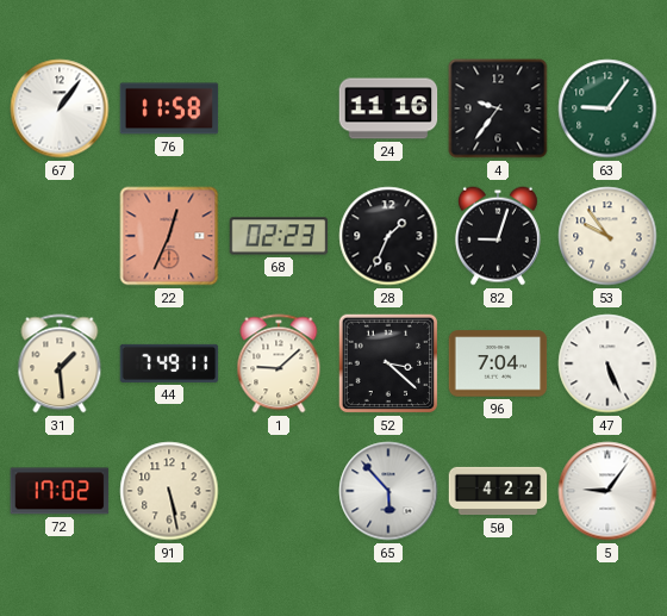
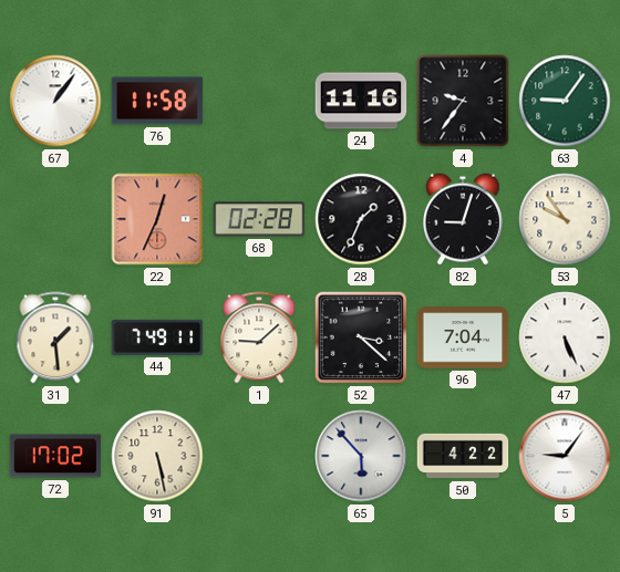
68: 02:23 -> 02:28
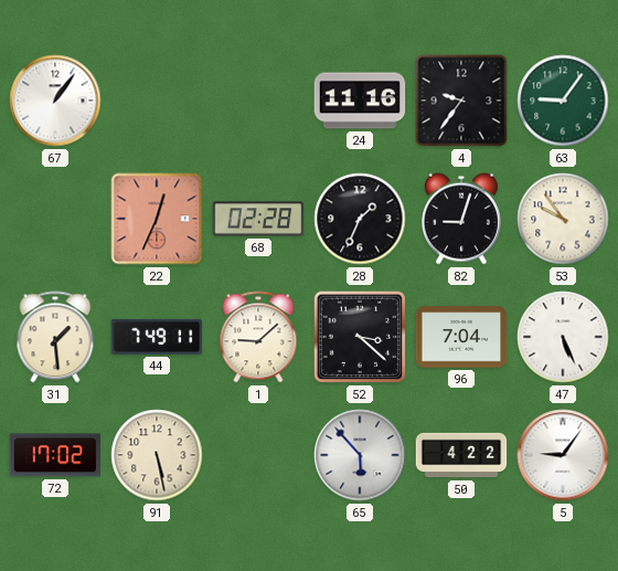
76: 11:58 -> none
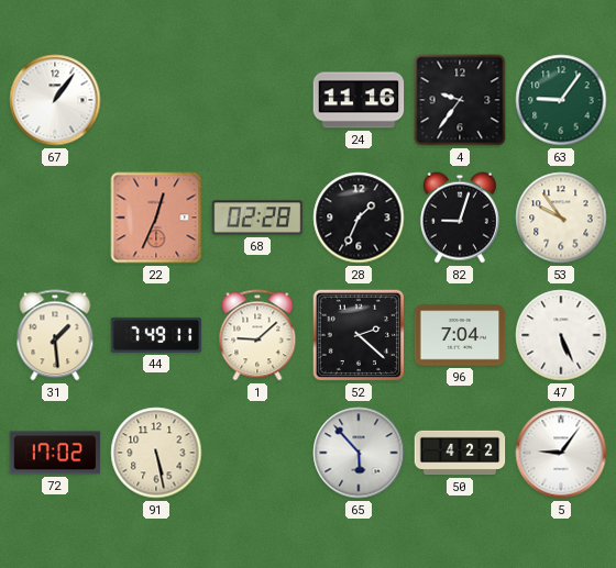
52: 3:22 -> 2:22
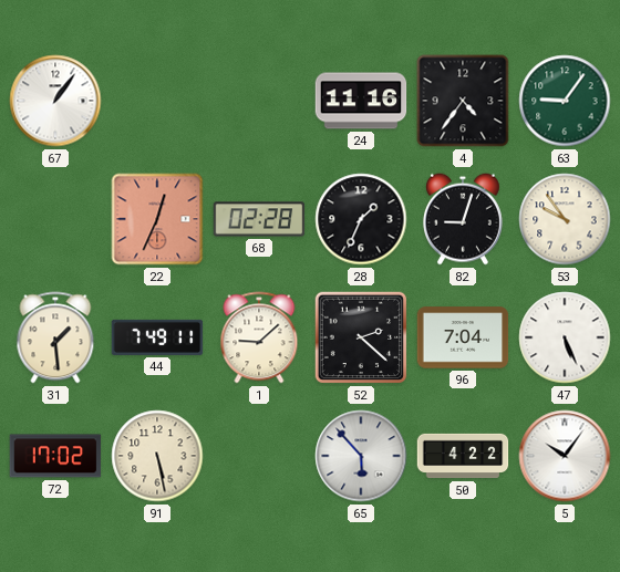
4: 9:36 -> 4:36
5: 9:06 -> 10:06
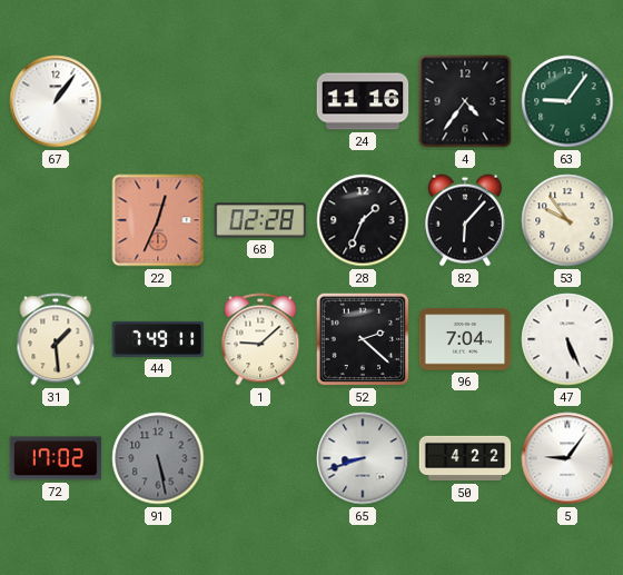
82: 9:03 -> 6:07
91 dial: cream -> grey
65: 5:53 -> 8:42
5: 10:06 -> 9:06
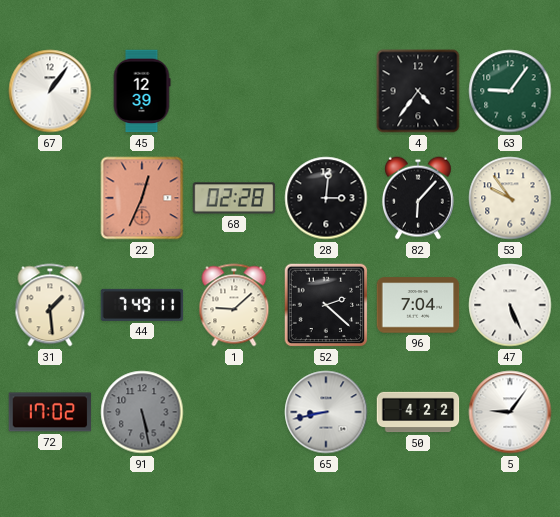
45: none -> 12:39
24: 11:16 -> none
28: 1:34 -> 3:01
65: 8:42 -> 8:43
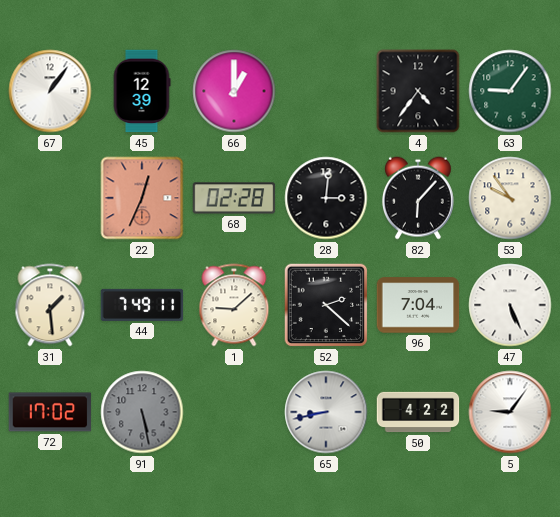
66: none -> 1:00
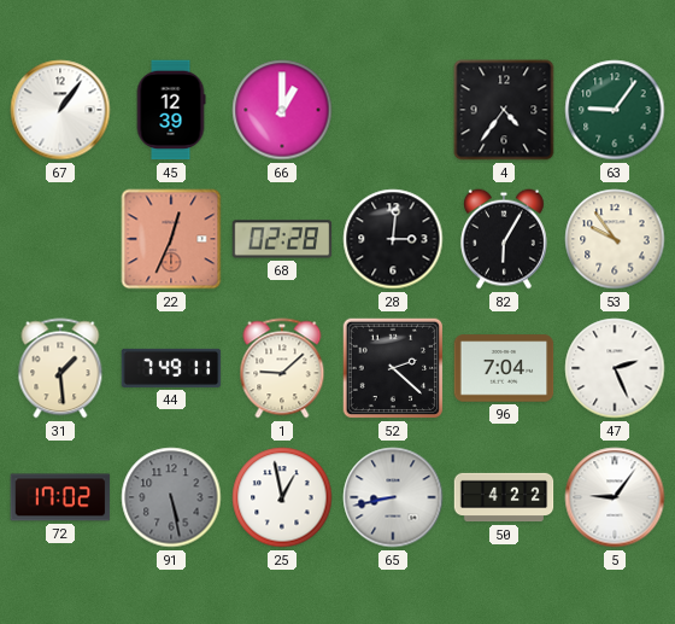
82: 6:07 -> 6:05
47: 5:26 -> 2:26
25: none -> 12:58
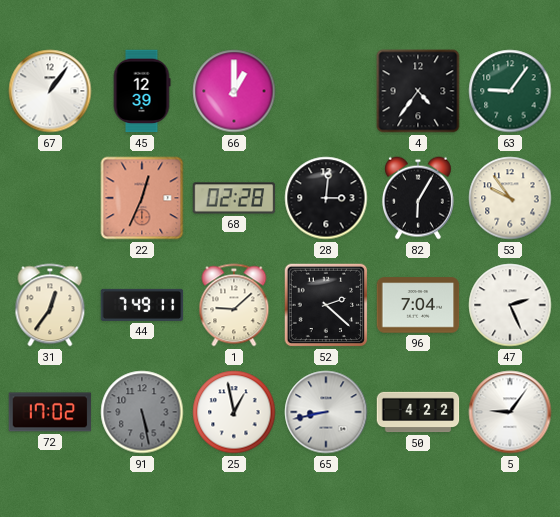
31: 1:29 -> 12:36
